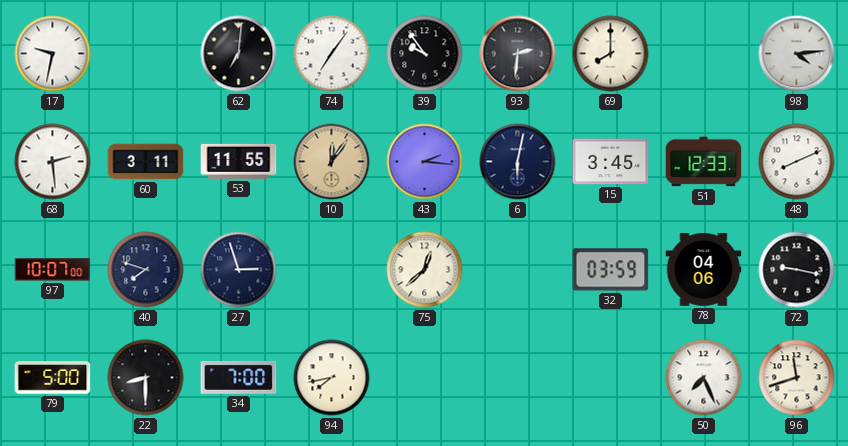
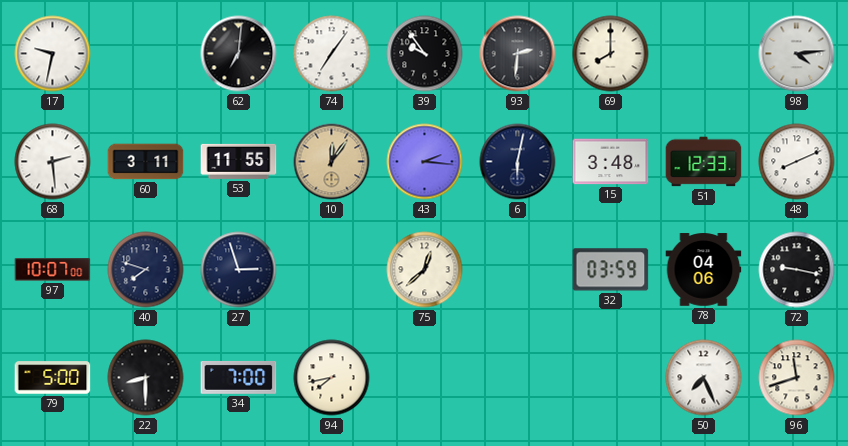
15: 3:45 -> 3:48
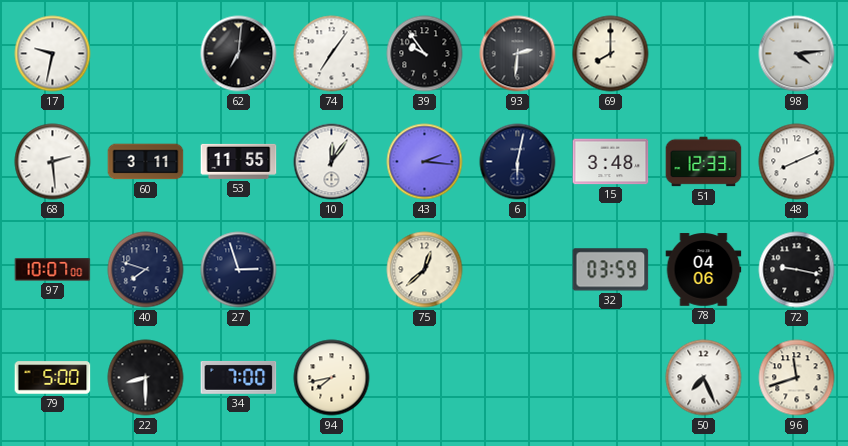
10 dial: champagne -> white
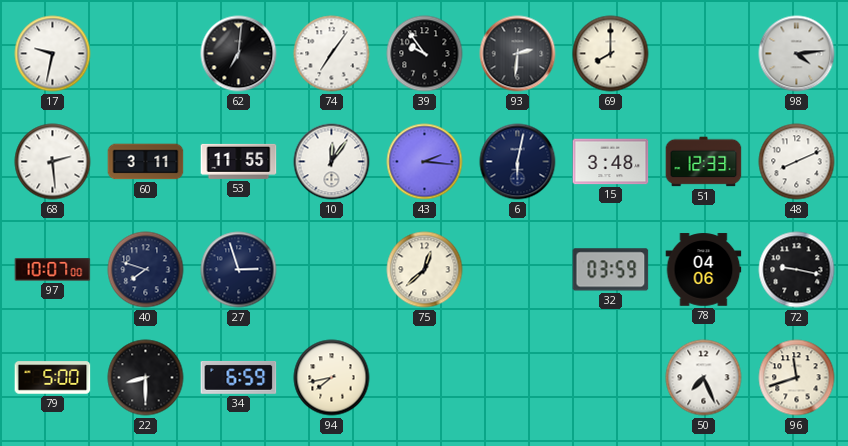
34: 7:00 -> 6:59
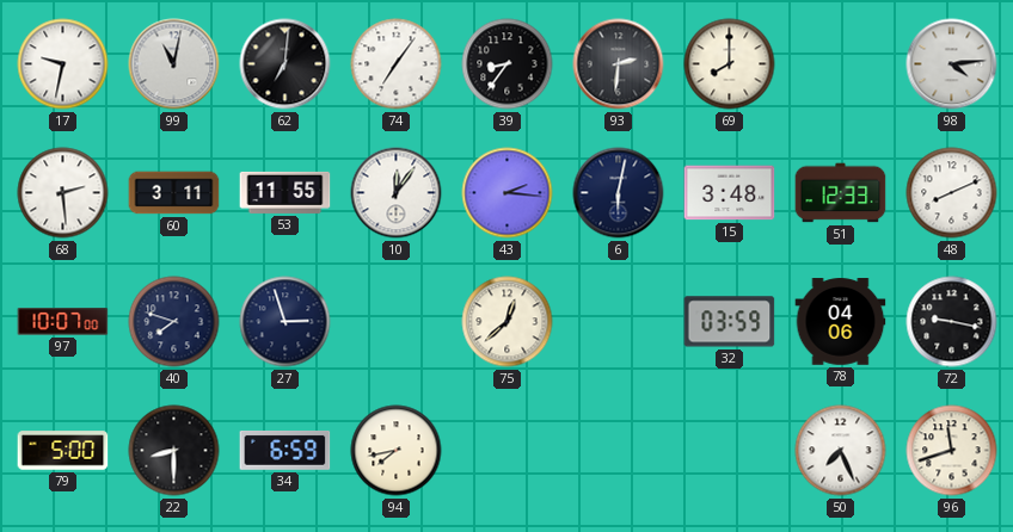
99: none -> 11:02
39: 9:54 -> 8:36
